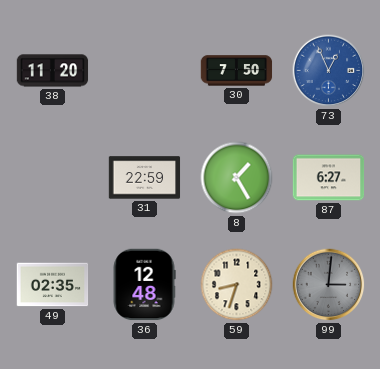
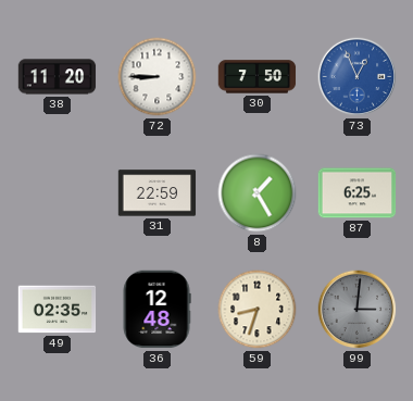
72: none -> 8:45
87: 6:27 -> 6:25
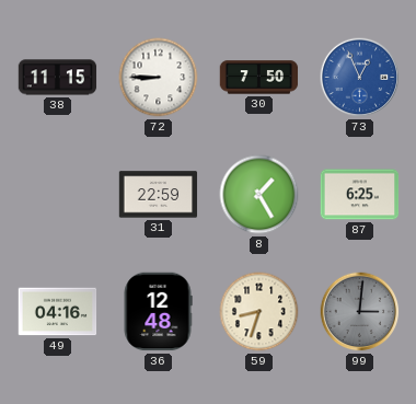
38: 11:20 -> 11:15
49: 02:35 -> 04:16
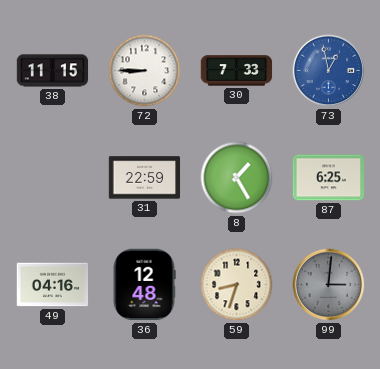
30: 7:50 -> 7:33
73: 12:56 -> 12:58
